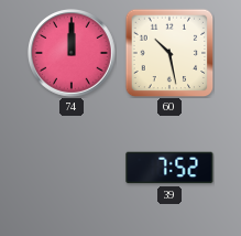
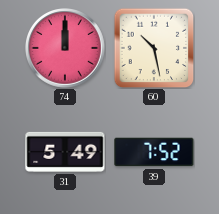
31: none -> 5:49
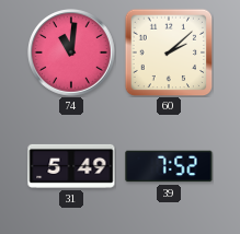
74: 12:00 -> 11:01
60: 10:28 -> 2:08
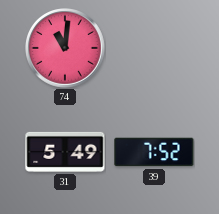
60: 2:08 -> none
